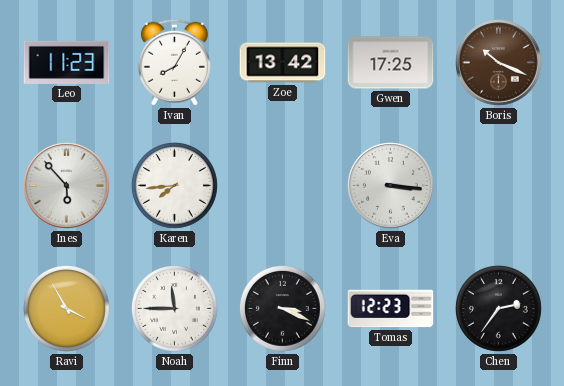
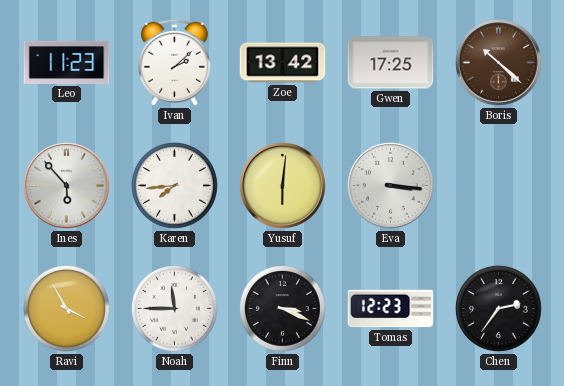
Ivan: 8:05 -> 2:08
Boris: 10:19 -> 10:22
Yusuf: none -> 6:01
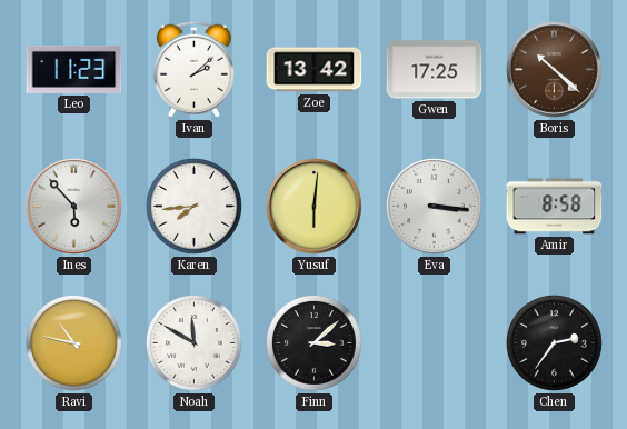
Amir: none -> 8:58
Ravi: 3:55 -> 10:47
Noah: 11:45 -> 11:50
Finn: 3:19 -> 3:08
Tomas: 12:23 -> none
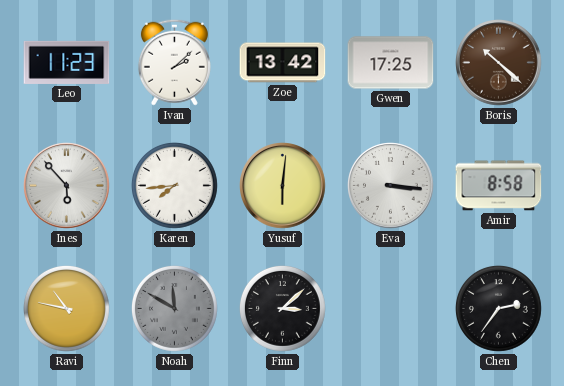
Noah dial: white -> grey
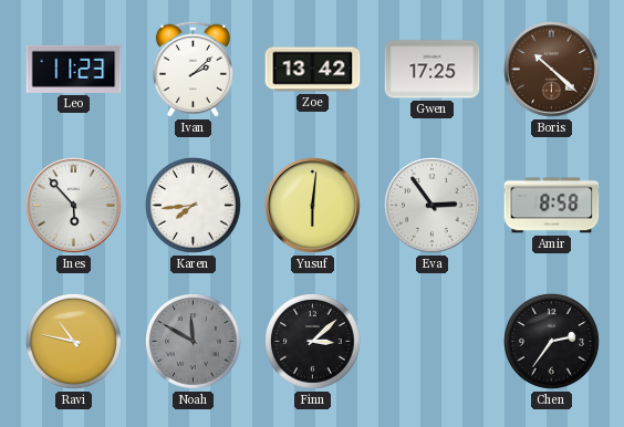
Eva: 3:16 -> 2:54
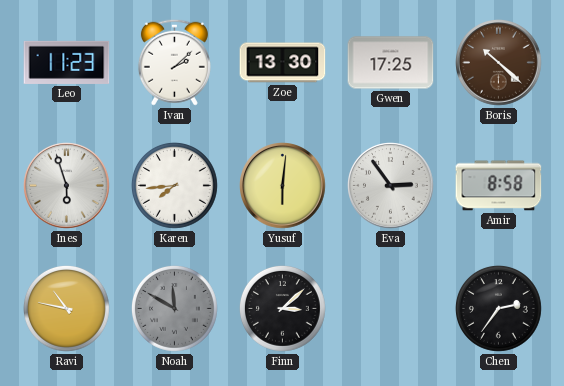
Zoe: 13:42 -> 13:30
Ines: 5:53 -> 5:57
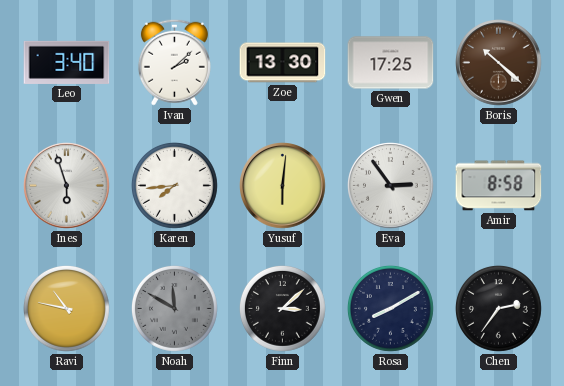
Leo: 11:23 -> 3:40
Rosa: none -> 8:10
